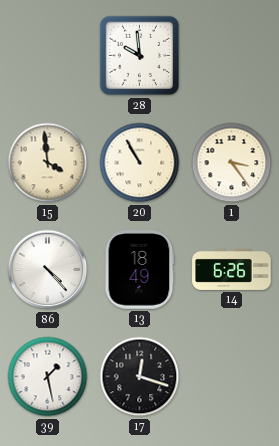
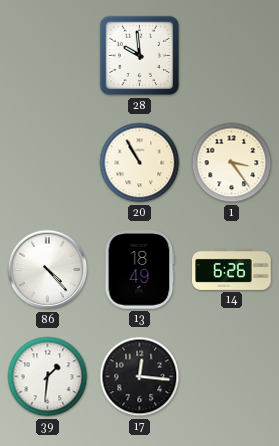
15: 3:59 -> none
39: 1:28 -> 1:31
17: 12:18 -> 12:16
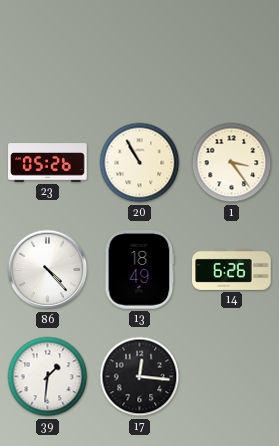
28: 9:59 -> none
23: none -> 05:26
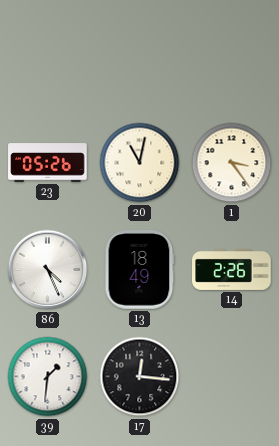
20: 10:55 -> 11:02
86: 4:23 -> 4:26
14: 6:26 -> 2:26
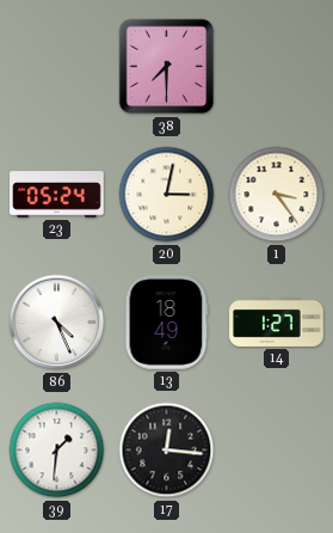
38: none -> 7:30
23: 05:26 -> 05:24
20: 11:02 -> 3:02
14: 2:26 -> 1:27
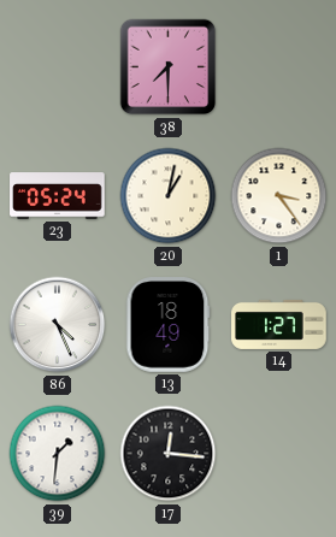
20: 3:02 -> 1:02
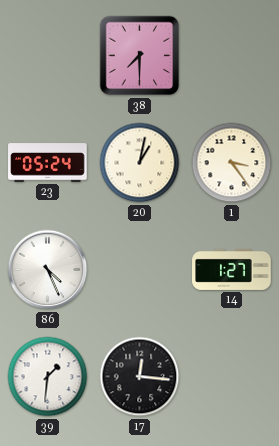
13: 18:49 -> none
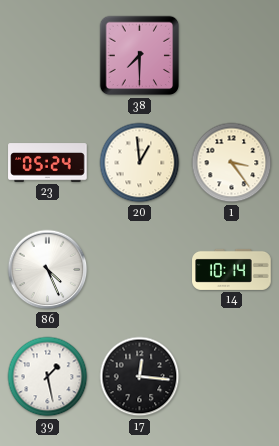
20: 1:02 -> 12:59
14: 1:27 -> 10:14
39: 1:31 -> 1:28
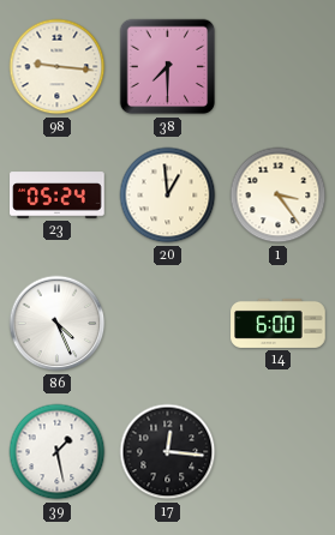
98: none -> 9:16
14: 10:14 -> 6:00
